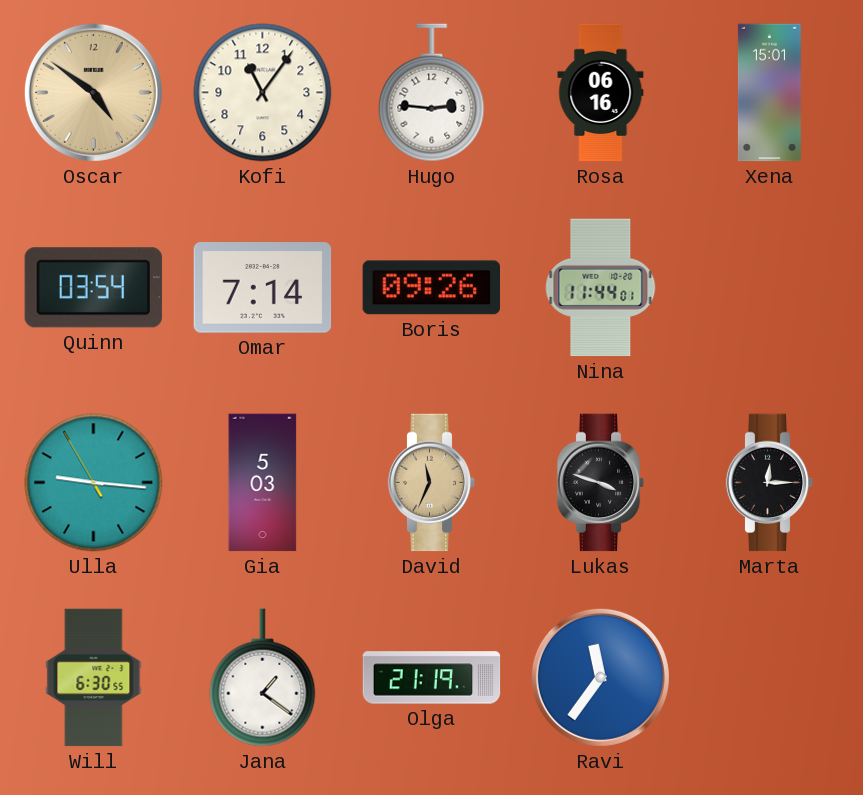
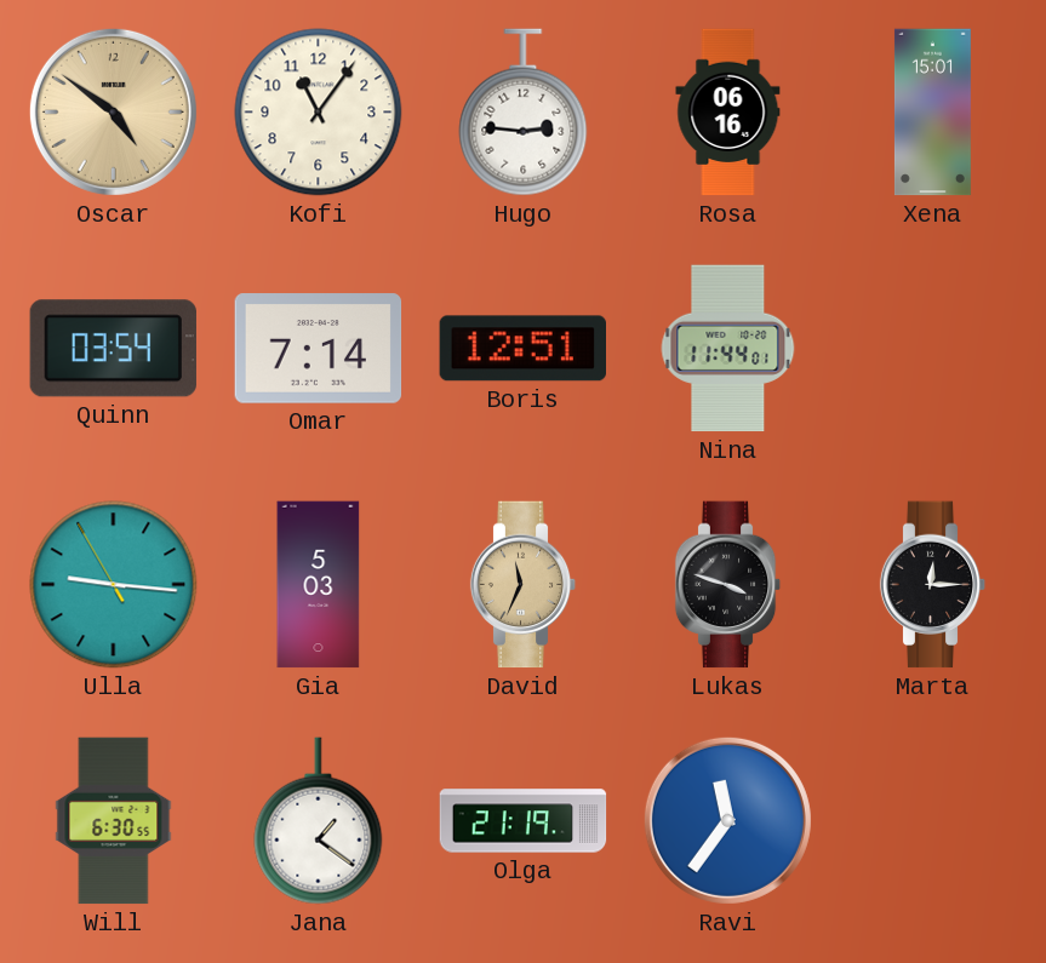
Boris: 09:26 -> 12:51
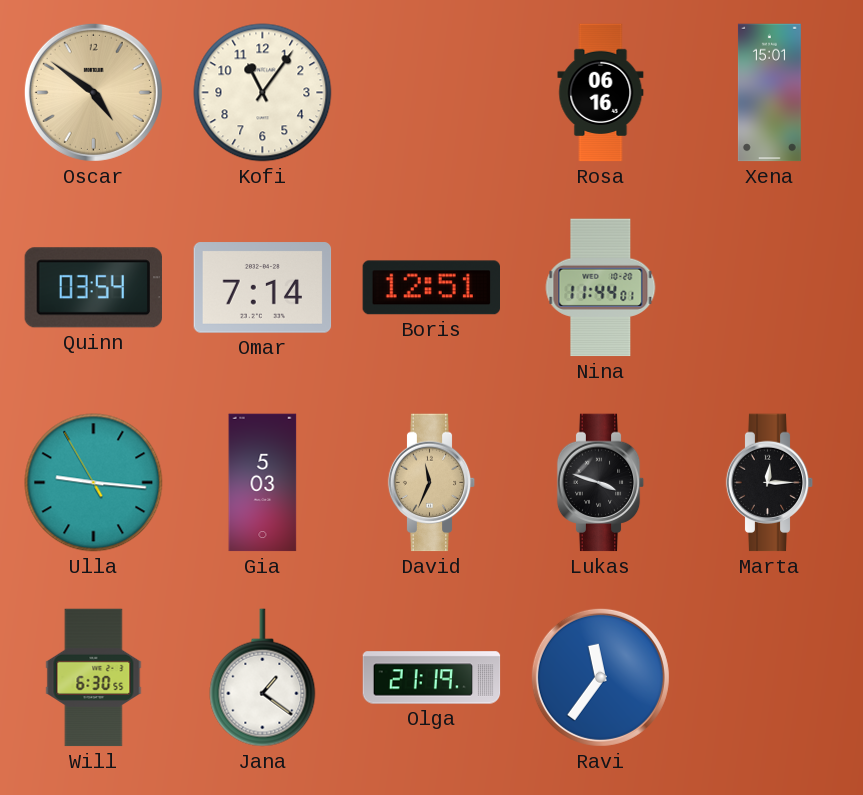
Hugo: 2:46 -> none
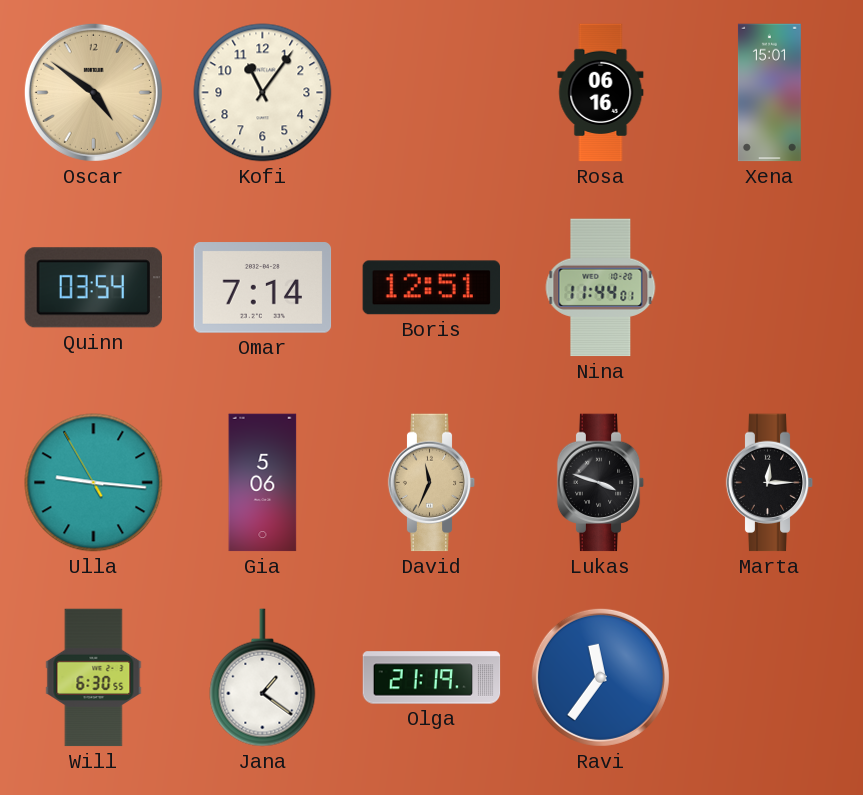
Gia: 5:03 -> 5:06
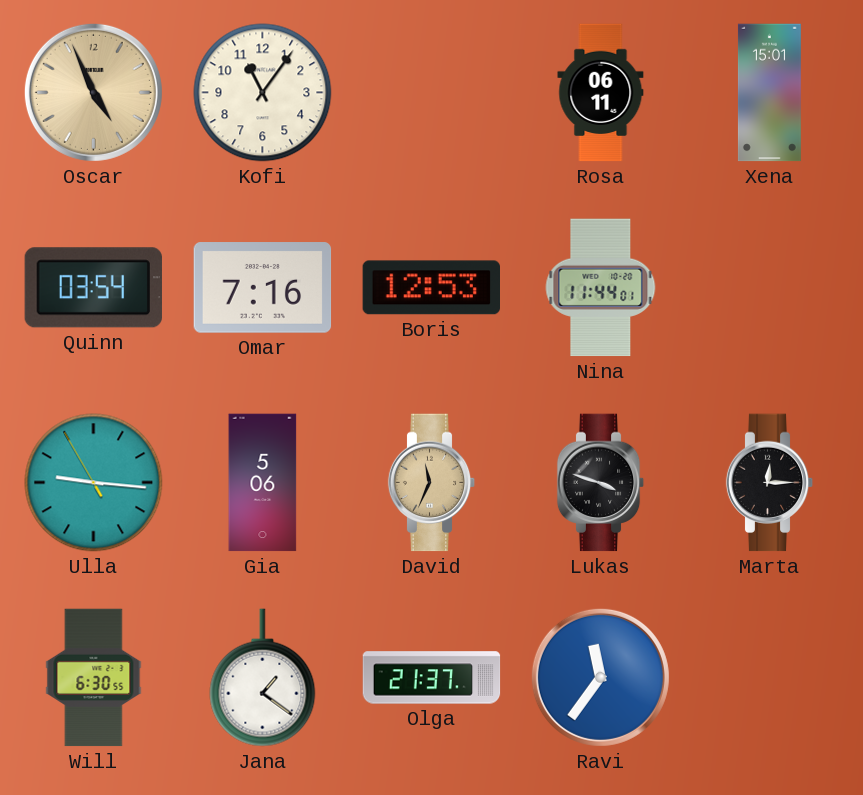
Oscar: 4:51 -> 4:56
Rosa: 06:16 -> 06:11
Omar: 7:14 -> 7:16
Boris: 12:51 -> 12:53
Olga: 21:19 -> 21:37
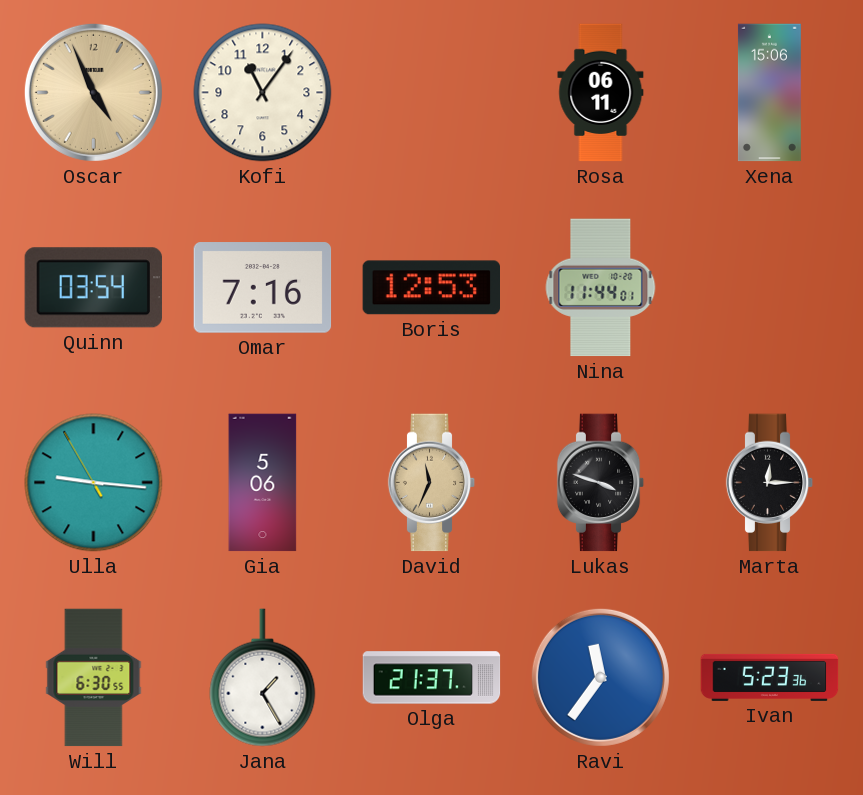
Xena: 15:01 -> 15:06
Jana: 1:21 -> 1:25
Ivan: none -> 5:23
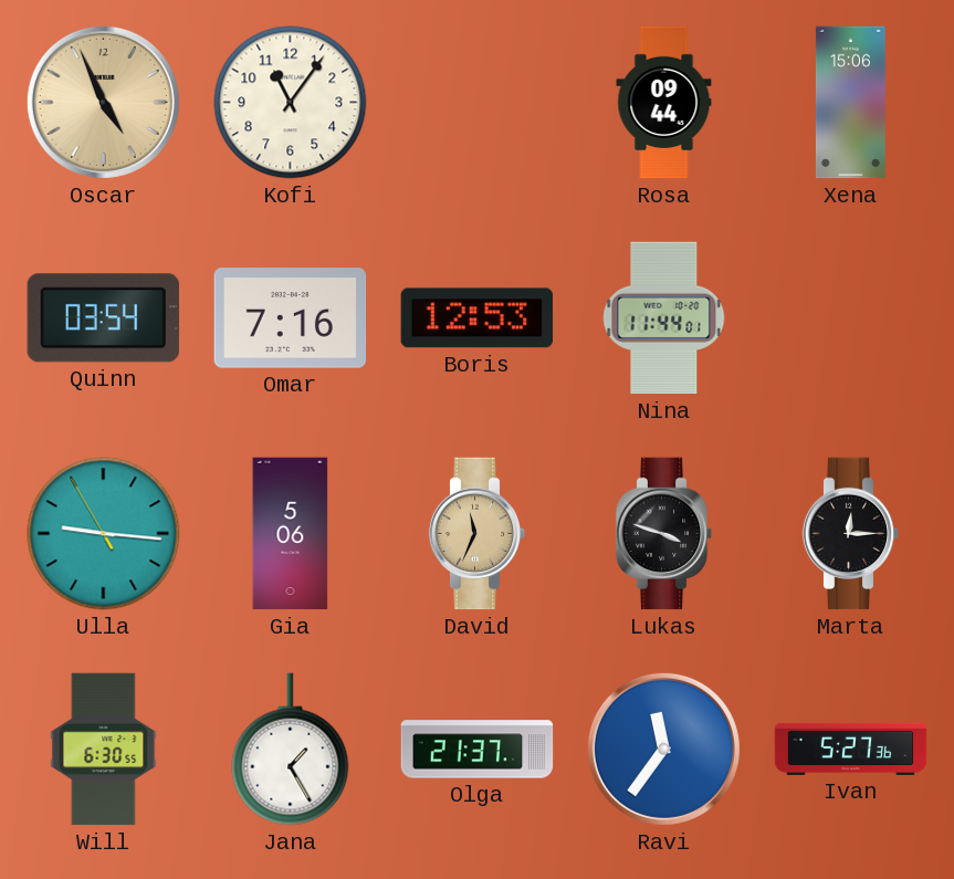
Rosa: 06:11 -> 09:44
Ivan: 5:23 -> 5:27
